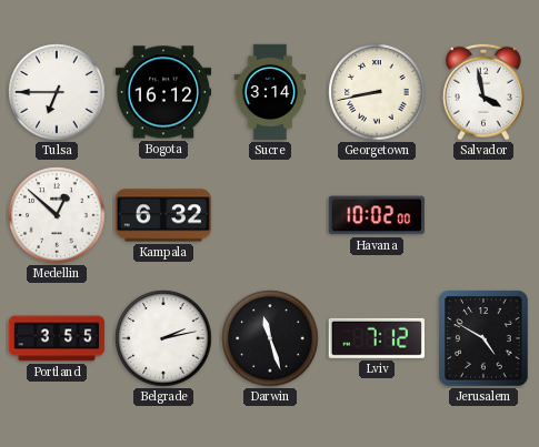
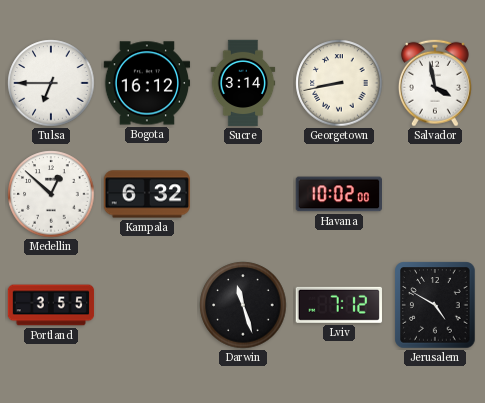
Belgrade: 2:13 -> none
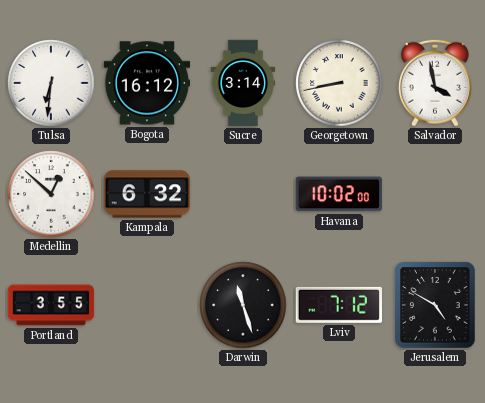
Tulsa: 6:45 -> 6:31
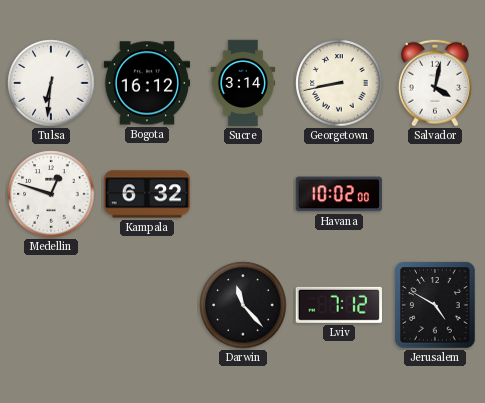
Salvador: 3:58 -> 4:02
Medellin: 12:52 -> 12:48
Portland: 3:55 -> none
Darwin: 11:27 -> 11:23
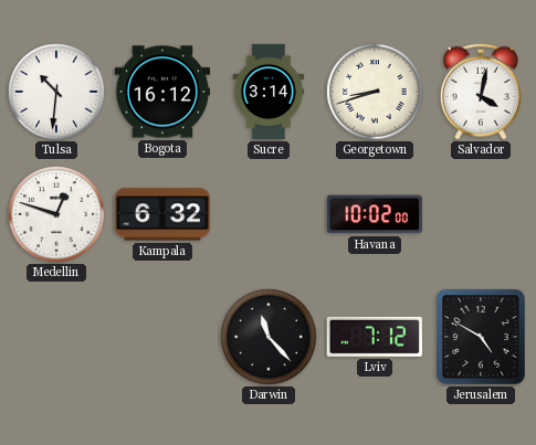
Tulsa: 6:31 -> 10:31
Georgetown: 8:43 -> 8:42
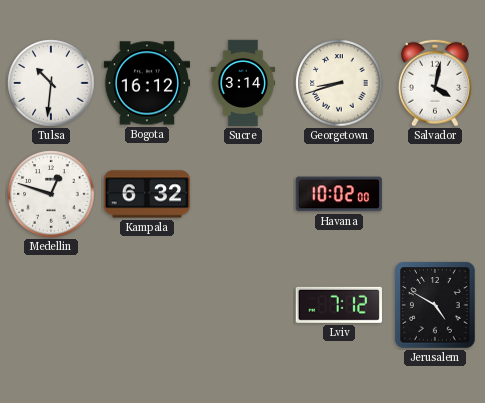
Darwin: 11:23 -> none
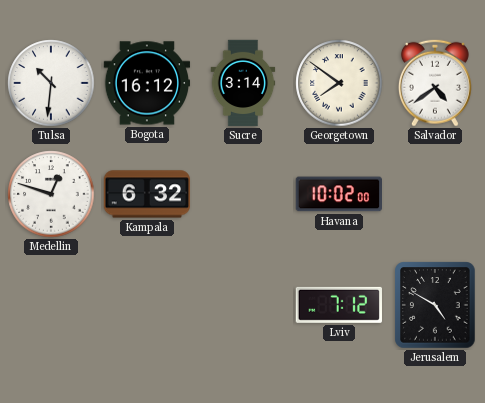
Georgetown: 8:42 -> 7:51
Salvador: 4:02 -> 4:39
